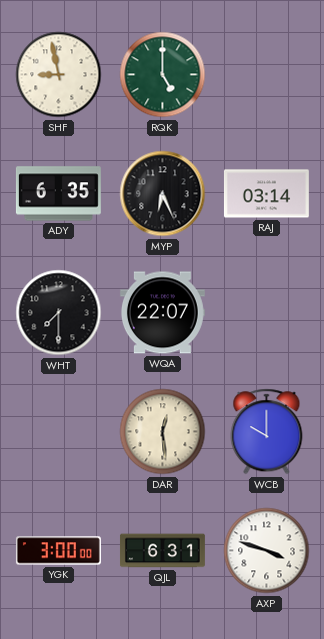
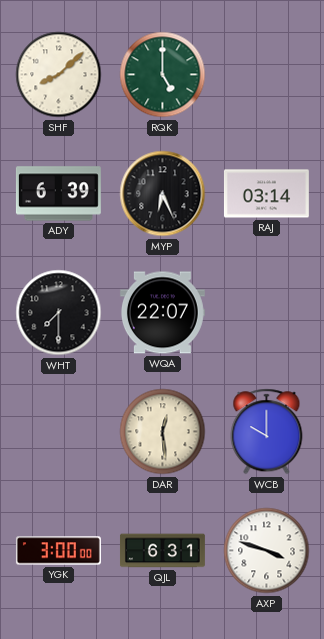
SHF: 8:58 -> 8:08
ADY: 6:35 -> 6:39
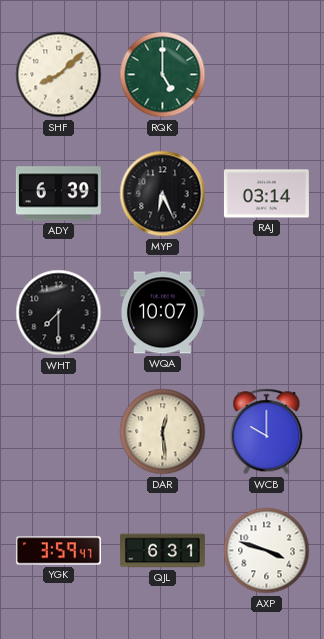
WQA: 22:07 -> 10:07
YGK: 3:00 -> 3:59
